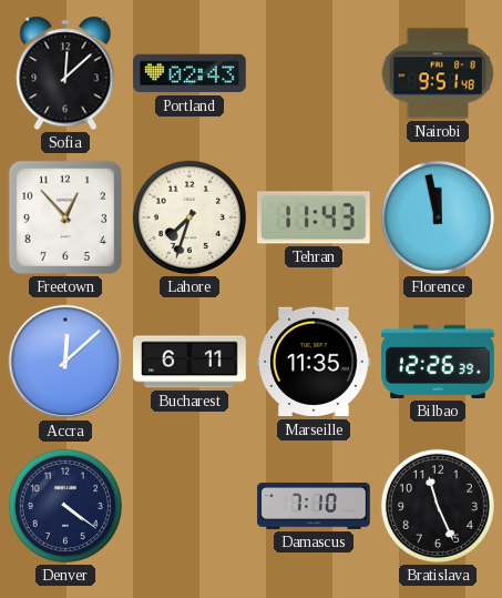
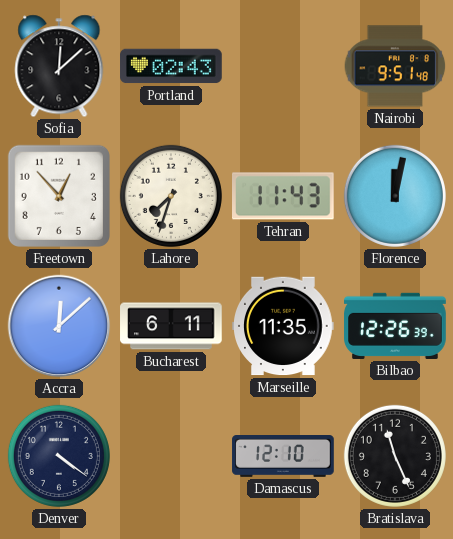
Florence: 11:58 -> 12:02
Damascus: 7:10 -> 12:10
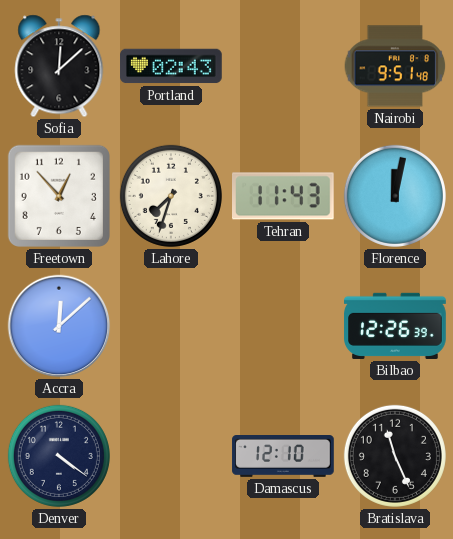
Bucharest: 6:11 -> none
Marseille: 11:35 -> none
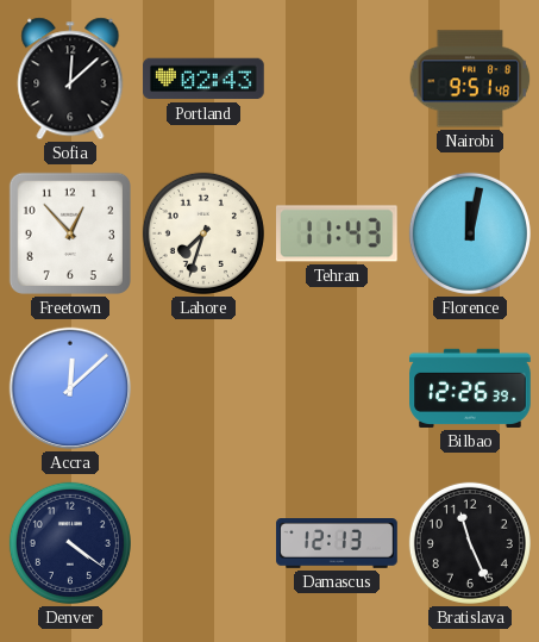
Damascus: 12:10 -> 12:13
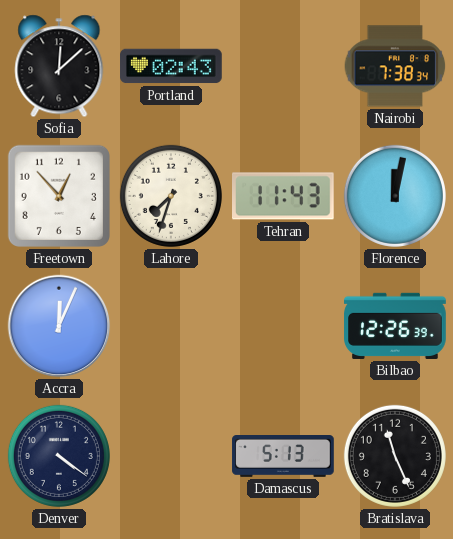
Nairobi: 9:51 -> 7:38
Accra: 12:08 -> 12:04
Damascus: 12:13 -> 5:13
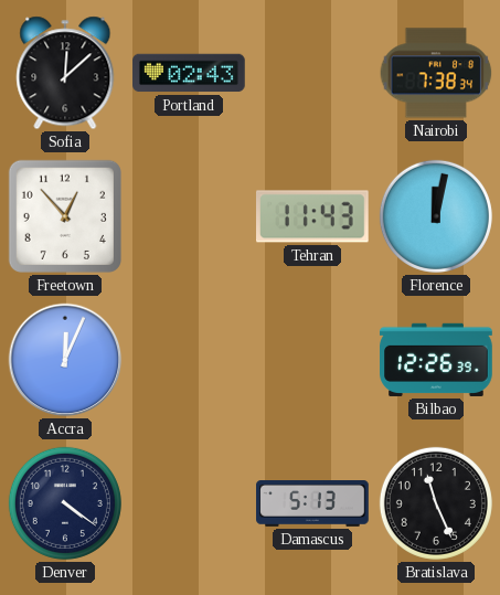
Lahore: 7:33 -> none
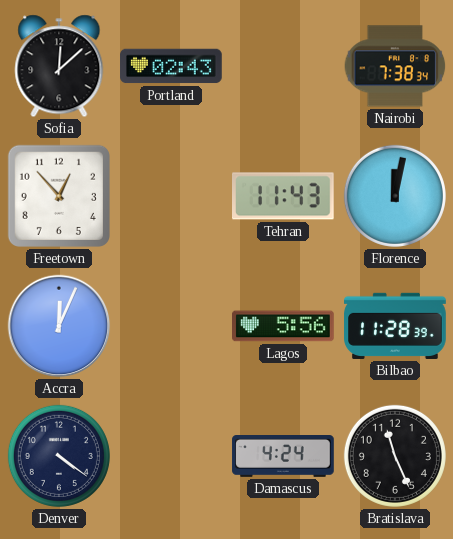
Lagos: none -> 5:56
Bilbao: 12:26 -> 11:28
Damascus: 5:13 -> 4:24
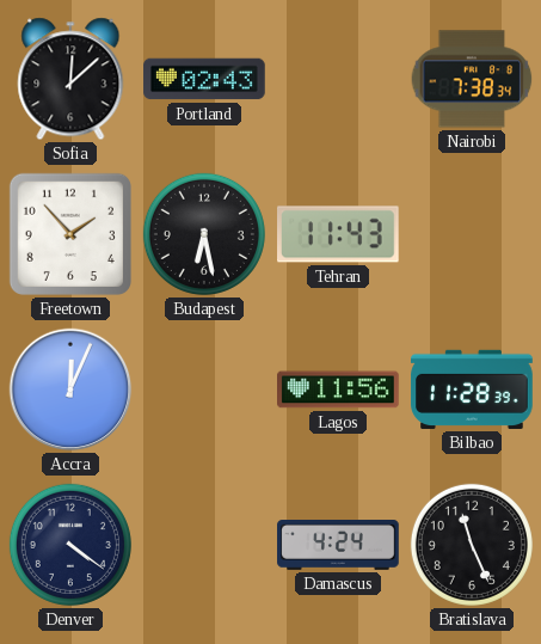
Freetown: 12:53 -> 1:53
Budapest: none -> 6:28
Florence: 12:02 -> none
Lagos: 5:56 -> 11:56
